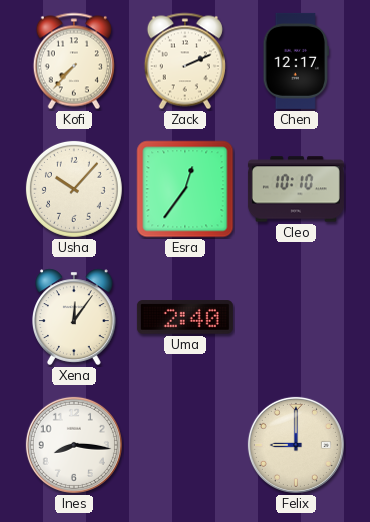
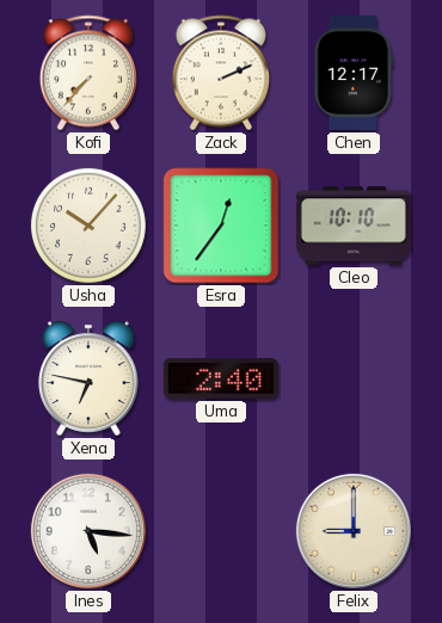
Xena: 12:06 -> 6:47
Ines: 8:16 -> 5:16
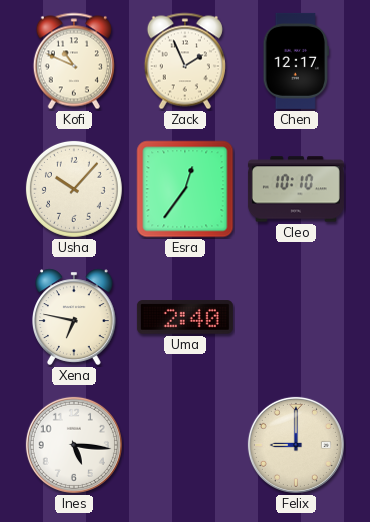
Kofi: 7:37 -> 10:49
Zack: 2:11 -> 1:56
